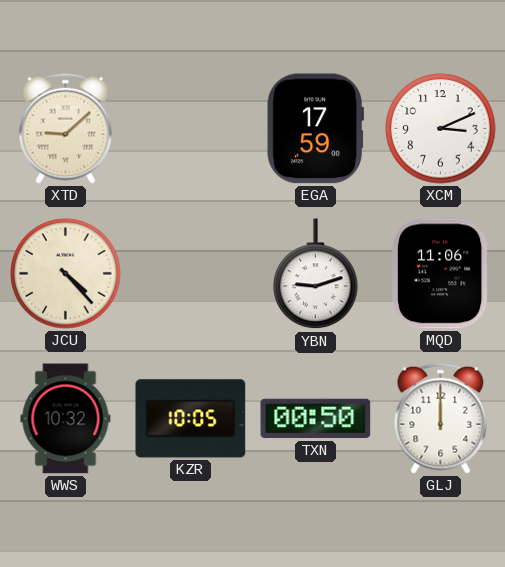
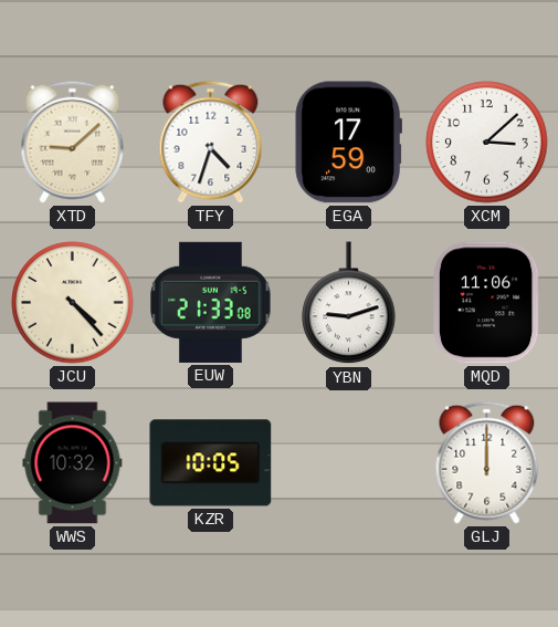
TFY: none -> 4:33
XCM: 3:11 -> 3:08
EUW: none -> 21:33
TXN: 00:50 -> none
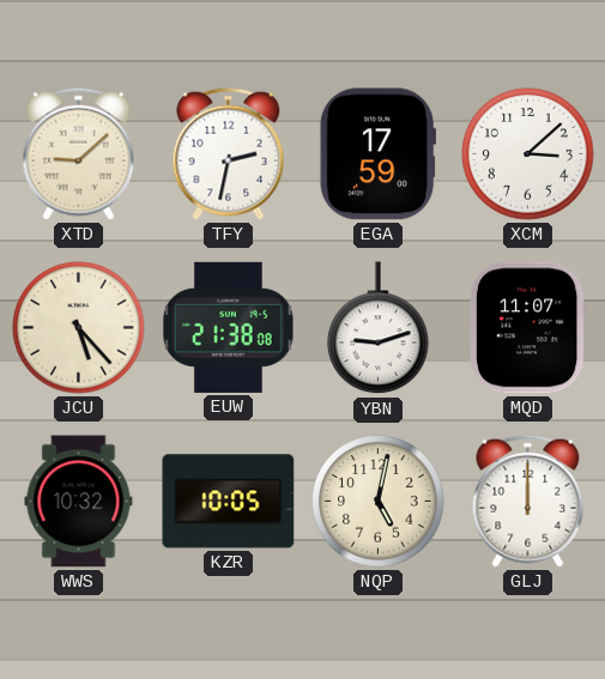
TFY: 4:33 -> 2:32
JCU: 4:23 -> 5:23
EUW: 21:33 -> 21:38
MQD: 11:06 -> 11:07
NQP: none -> 5:02
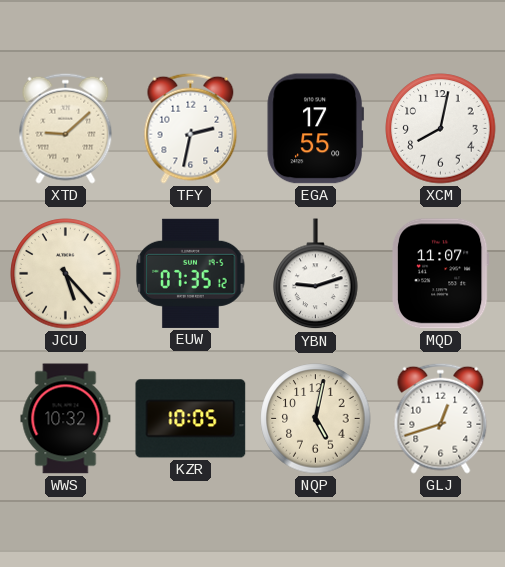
EGA: 17:59 -> 17:55
XCM: 3:08 -> 8:02
EUW: 21:38 -> 07:35
GLJ: 12:00 -> 12:42
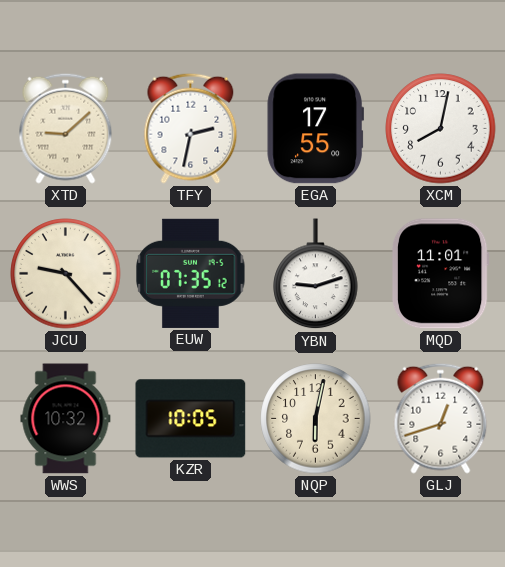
JCU: 5:23 -> 9:23
MQD: 11:07 -> 11:01
NQP: 5:02 -> 6:02
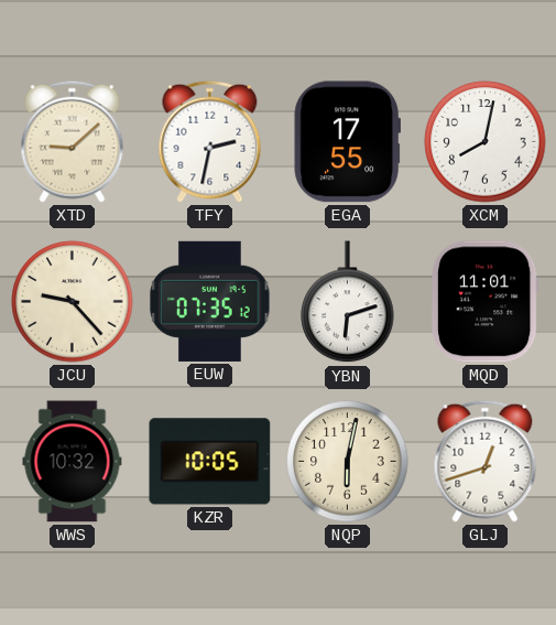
YBN: 9:12 -> 6:12
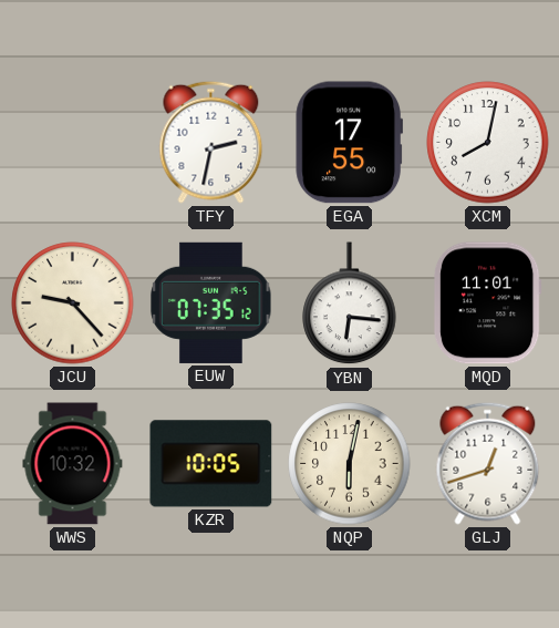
XTD: 9:08 -> none
YBN: 6:12 -> 6:16
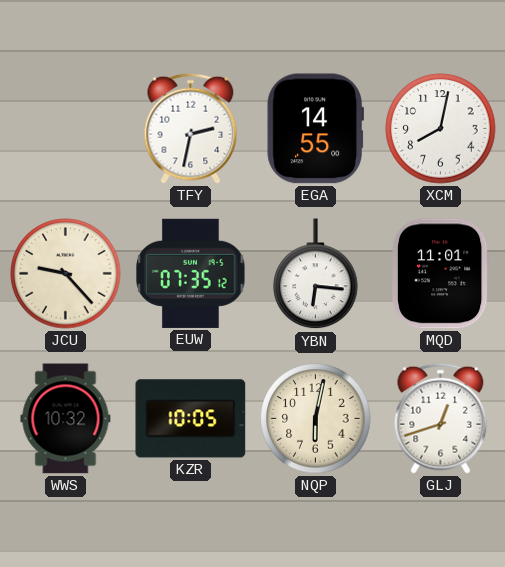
EGA: 17:55 -> 14:55
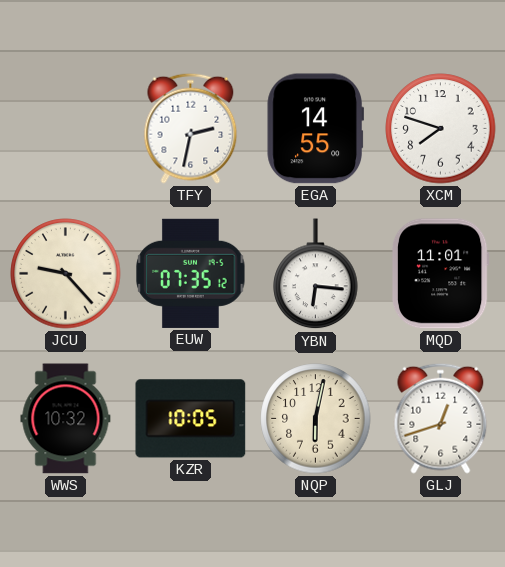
XCM: 8:02 -> 7:48
